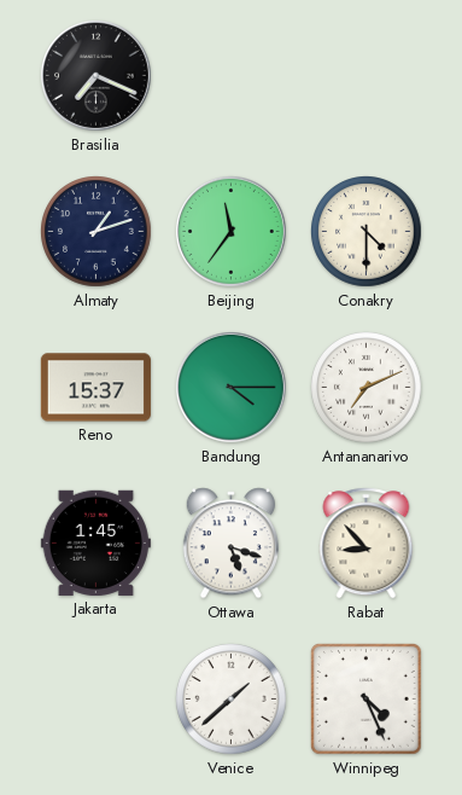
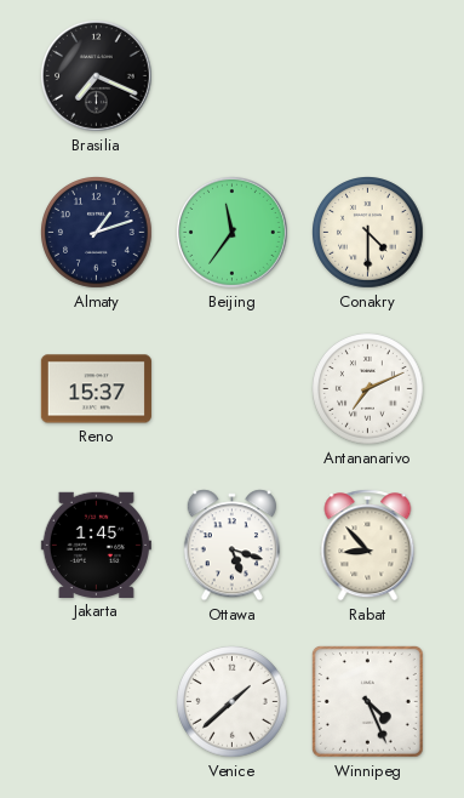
Bandung: 4:15 -> none
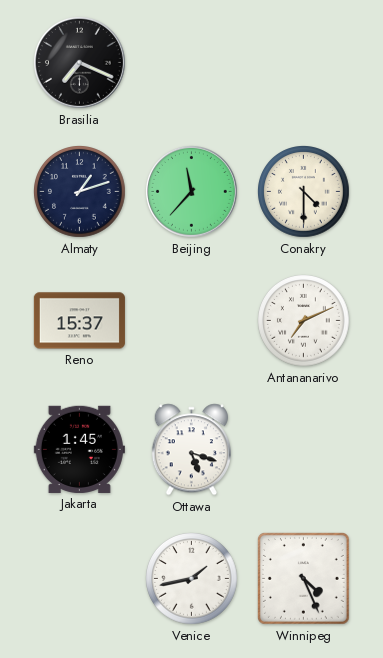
Beijing: 11:36 -> 11:37
Rabat: 8:53 -> none
Venice: 1:38 -> 1:43
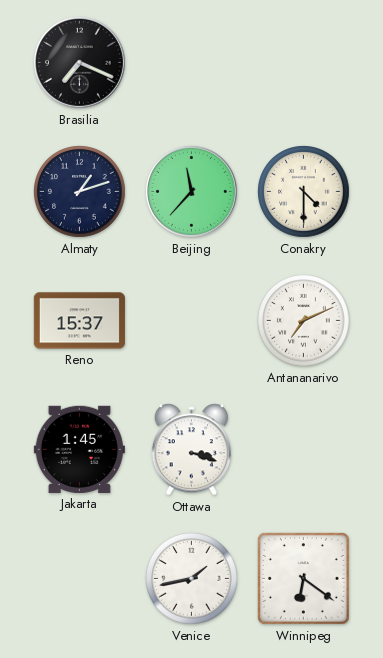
Ottawa: 5:18 -> 3:18
Winnipeg: 4:26 -> 6:21
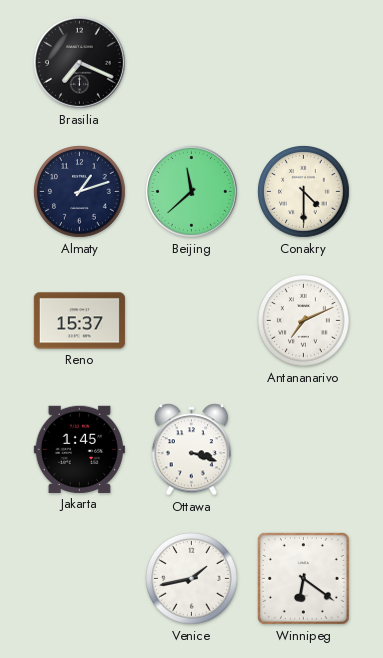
Beijing: 11:37 -> 11:38
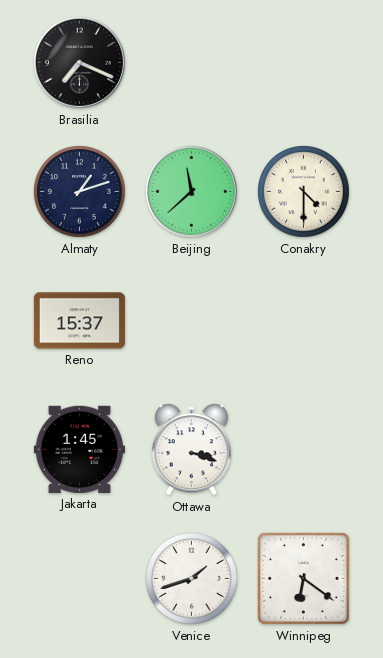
Antananarivo: 7:11 -> none
Venice: 1:43 -> 1:42
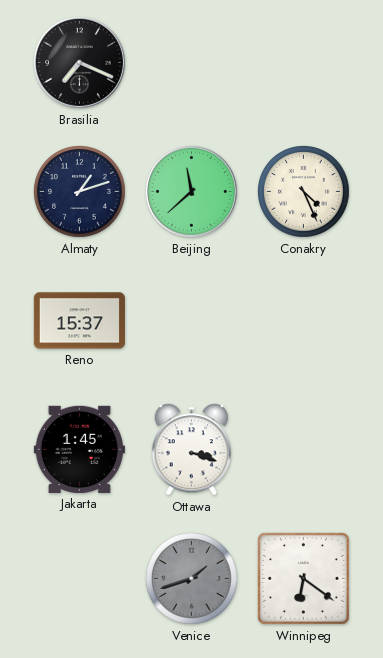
Conakry: 4:30 -> 4:26
Venice dial: white -> grey
